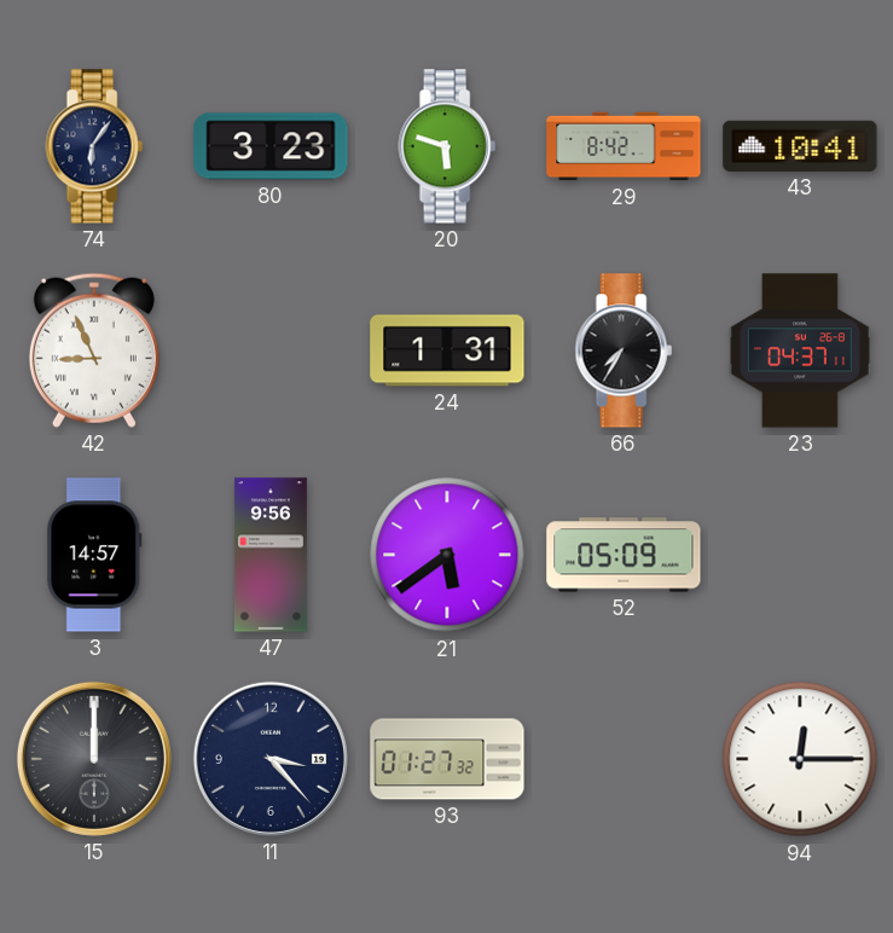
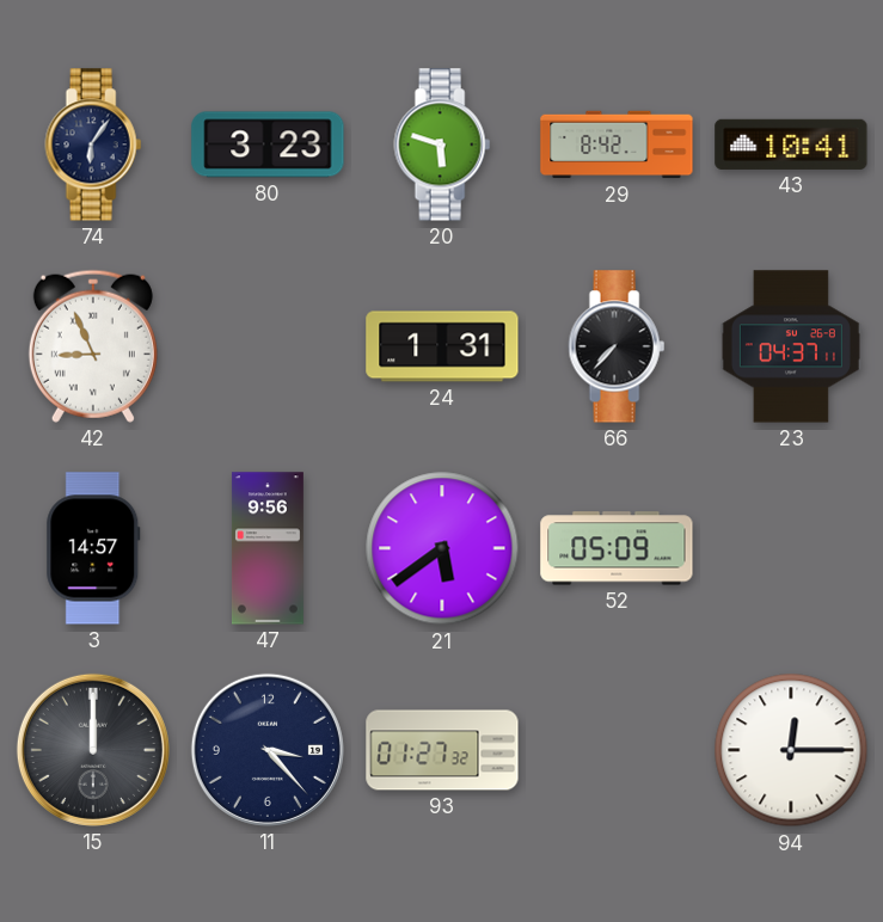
66: 7:35 -> 7:37
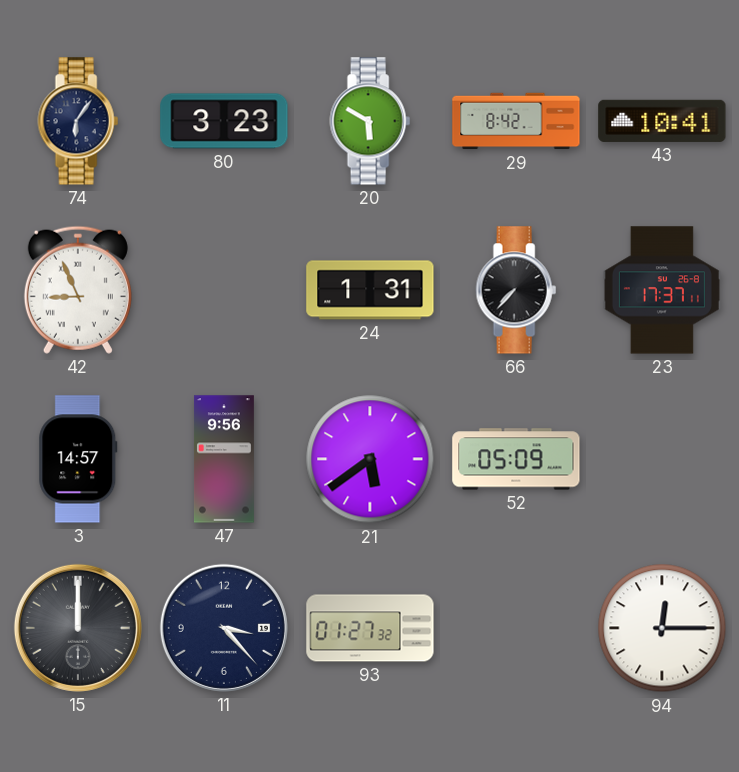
20: 5:48 -> 5:50
23: 04:37 -> 17:37
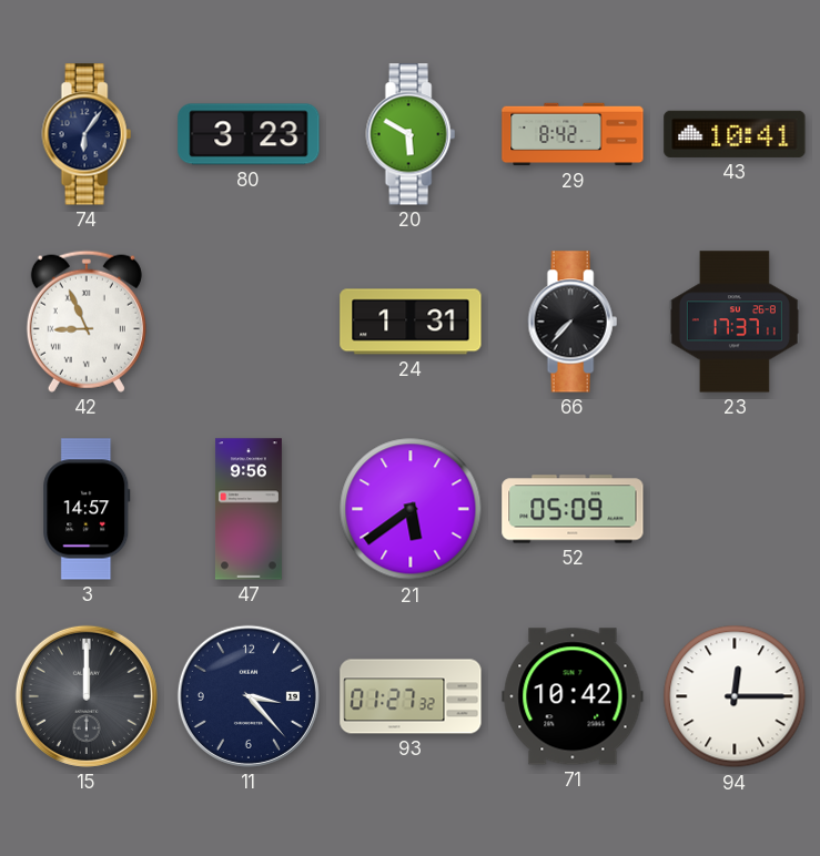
71: none -> 10:42
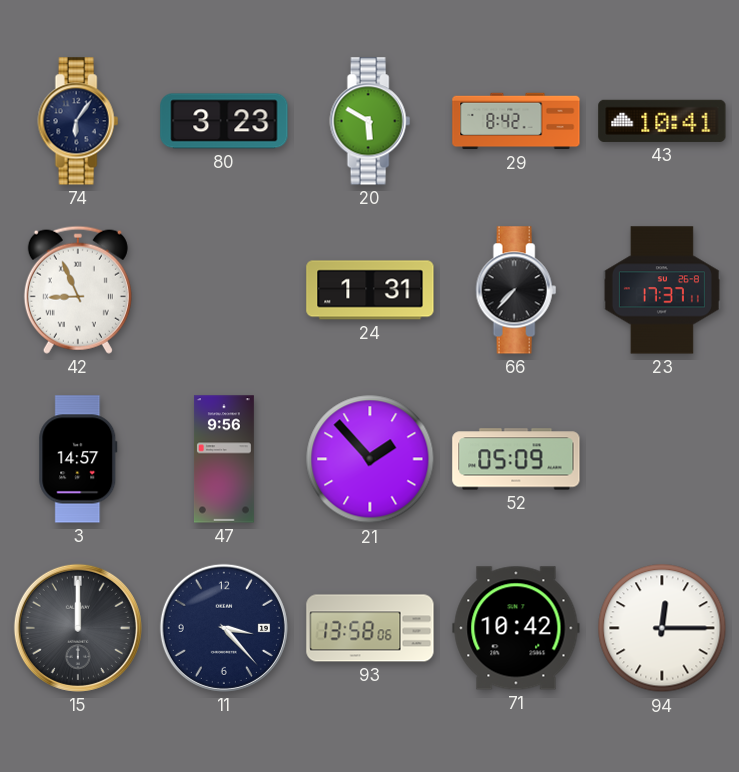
21: 5:39 -> 1:53
93: 01:27 -> 13:58
